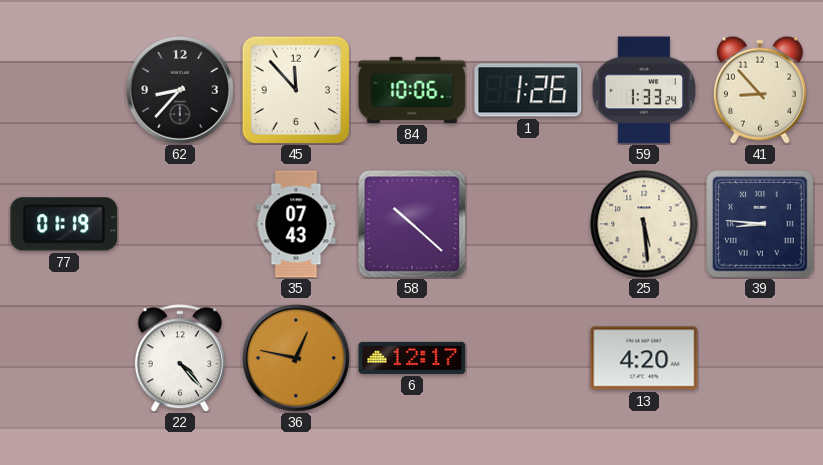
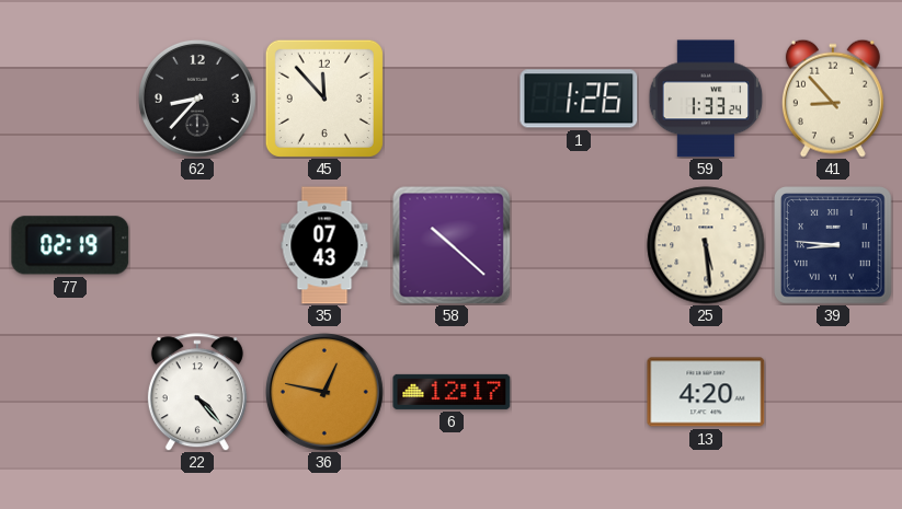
84: 10:06 -> none
77: 01:19 -> 02:19
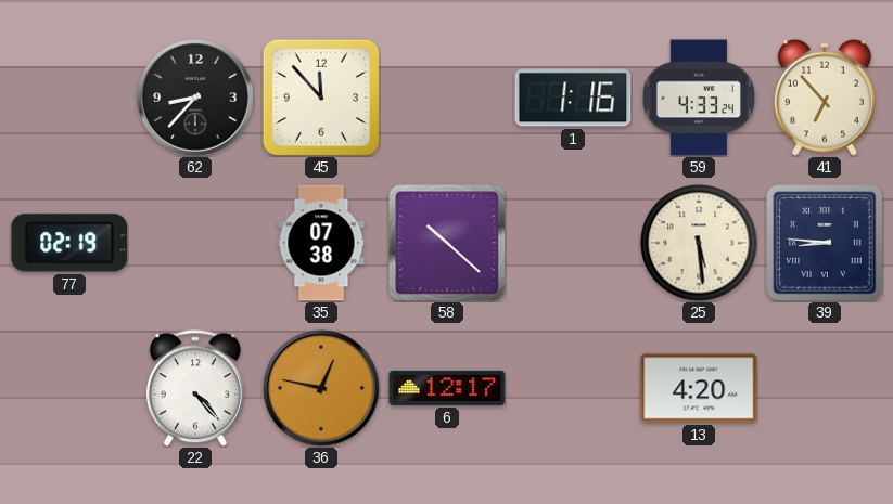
1: 1:26 -> 1:16
59: 1:33 -> 4:33
41: 8:53 -> 6:53
35: 07:43 -> 07:38
